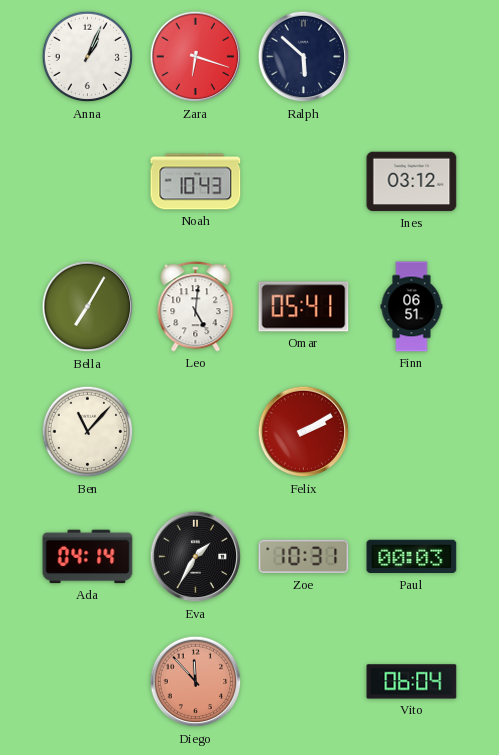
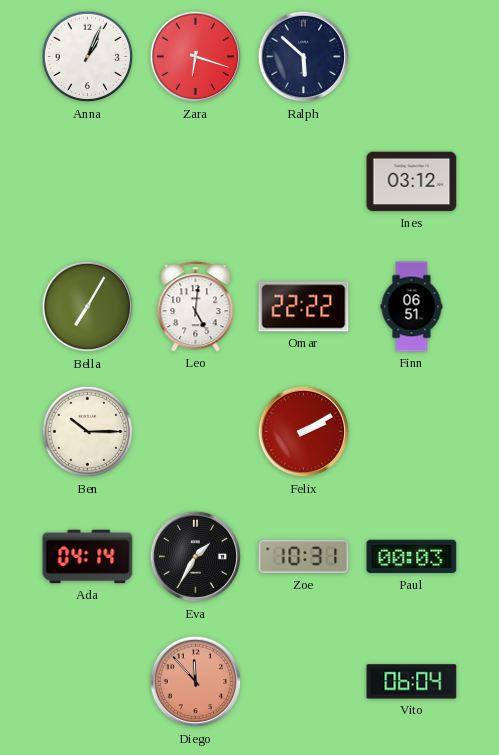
Noah: 10:43 -> none
Omar: 05:41 -> 22:22
Ben: 11:07 -> 10:15
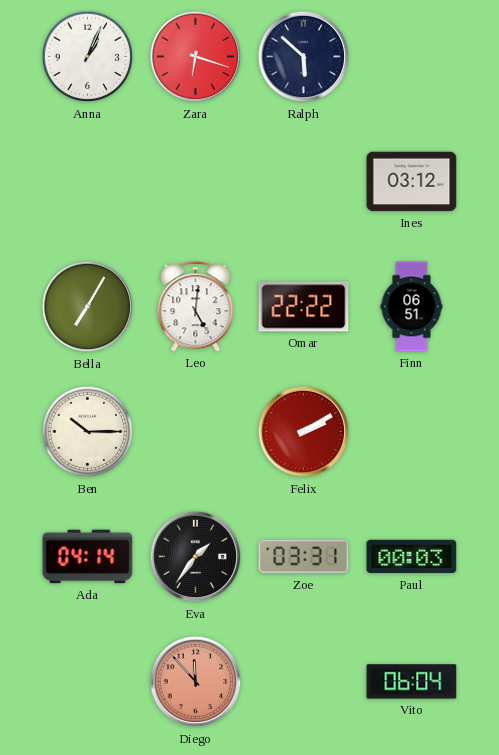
Eva: 1:35 -> 1:36
Zoe: 10:31 -> 03:31
